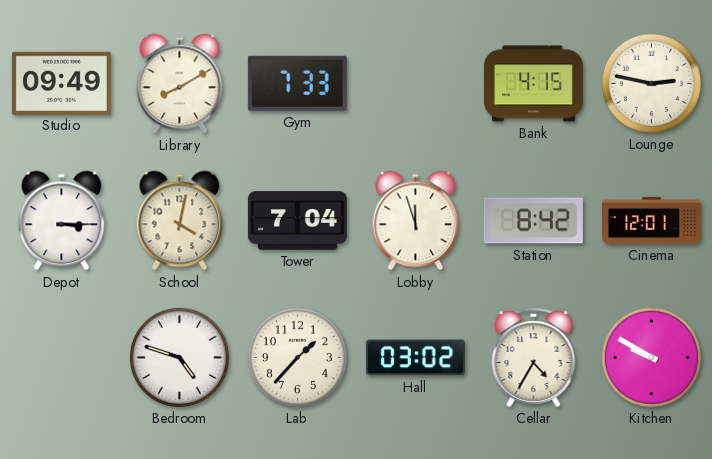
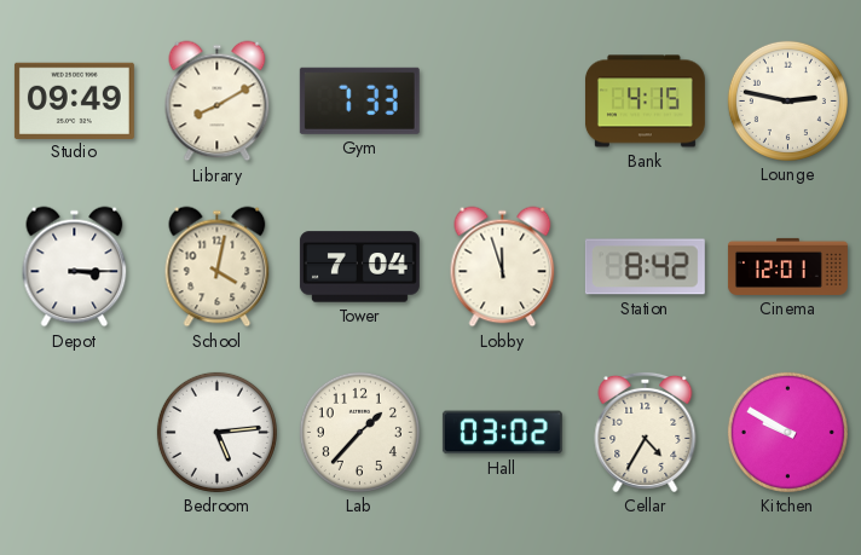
Bedroom: 4:48 -> 5:14
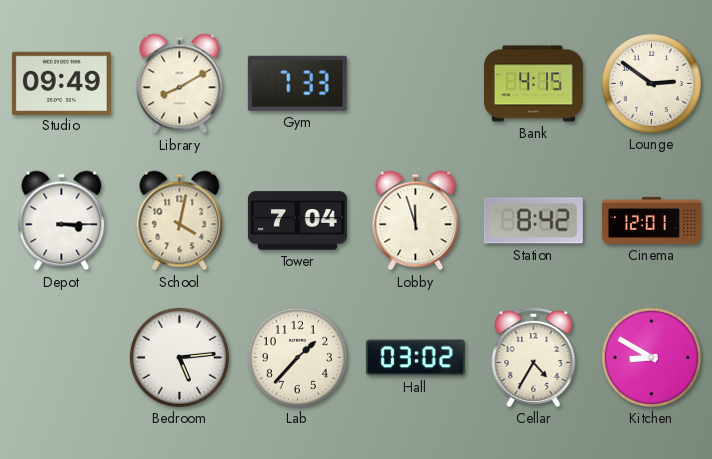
Lounge: 2:47 -> 2:51
Kitchen: 9:50 -> 8:50
